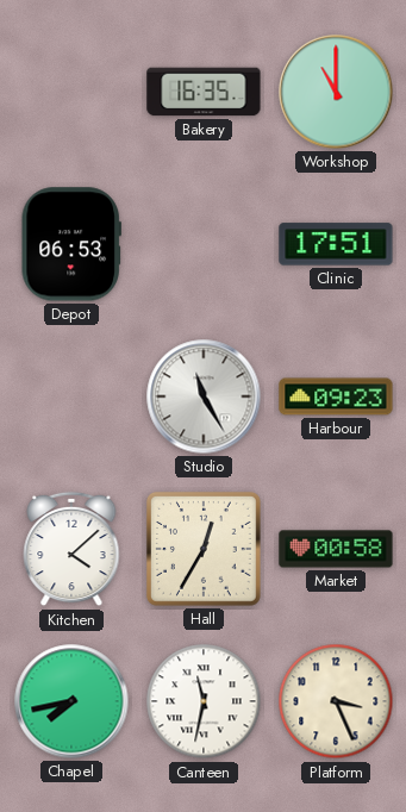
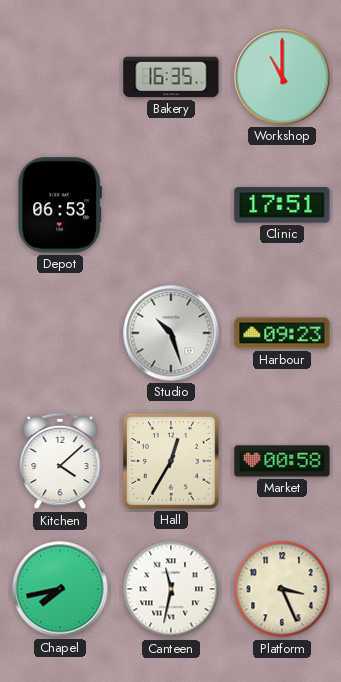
Studio: 11:25 -> 10:27
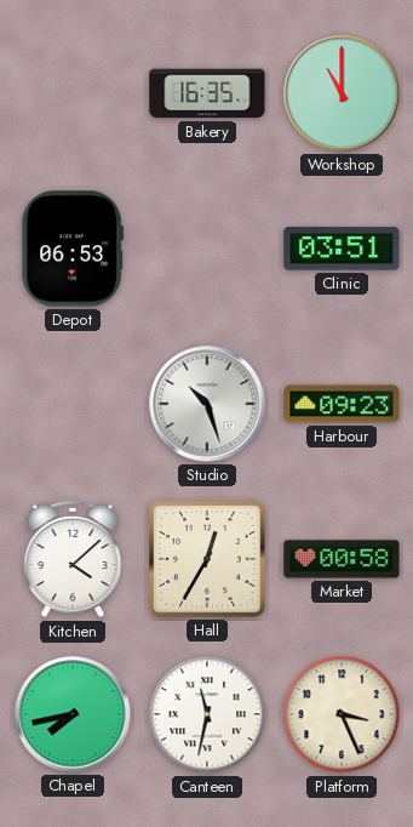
Clinic: 17:51 -> 03:51
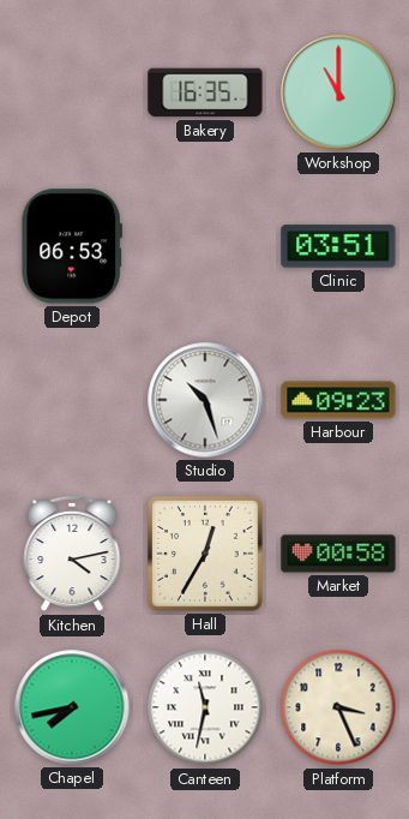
Kitchen: 4:08 -> 4:13
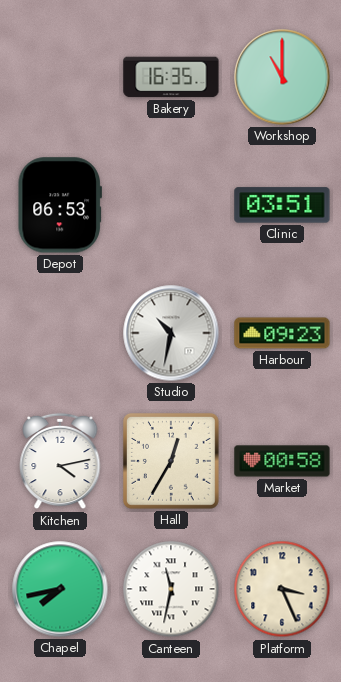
Studio: 10:27 -> 10:32
